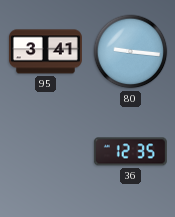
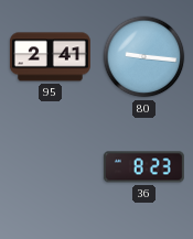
95: 3:41 -> 2:41
36: 12:35 -> 8:23
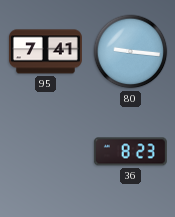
95: 2:41 -> 7:41
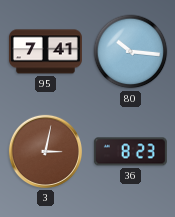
80: 9:16 -> 10:16
3: none -> 3:02
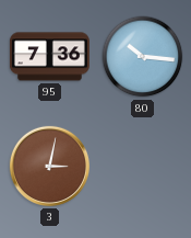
95: 7:41 -> 7:36
36: 8:23 -> none
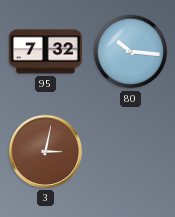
95: 7:36 -> 7:32
